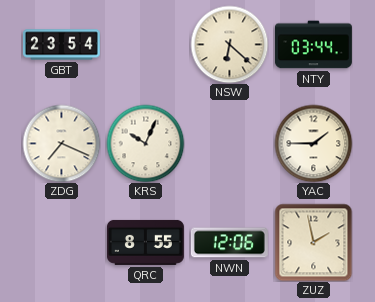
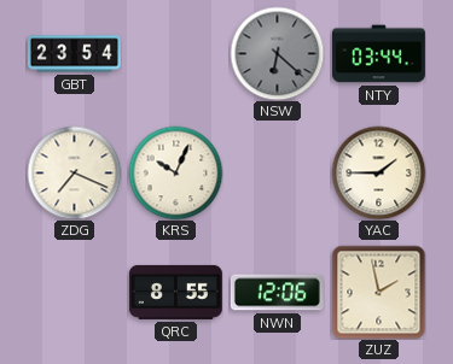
NSW dial: cream -> grey
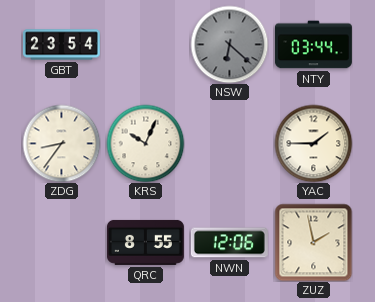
ZDG: 7:19 -> 8:36
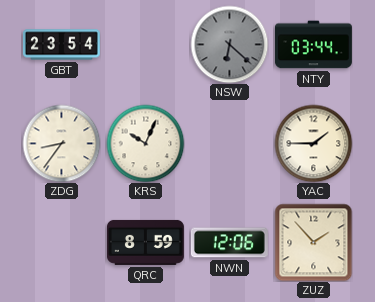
QRC: 8:55 -> 8:59
ZUZ: 1:58 -> 1:53
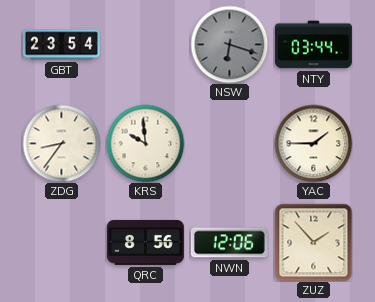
NSW: 6:22 -> 6:18
KRS: 10:04 -> 9:59
QRC: 8:59 -> 8:56
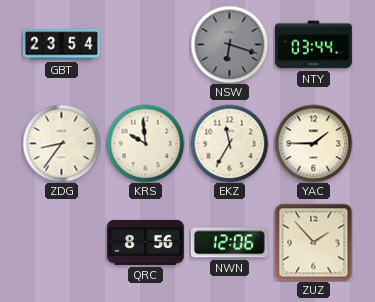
EKZ: none -> 11:35
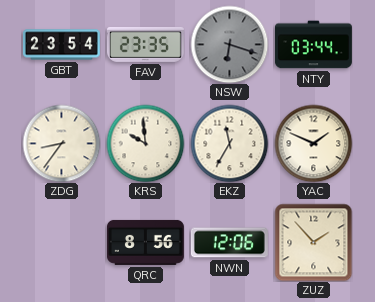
FAV: none -> 23:35
YAC: 1:45 -> 1:49
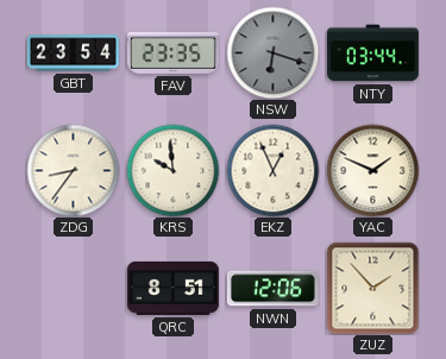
EKZ: 11:35 -> 12:56
QRC: 8:56 -> 8:51
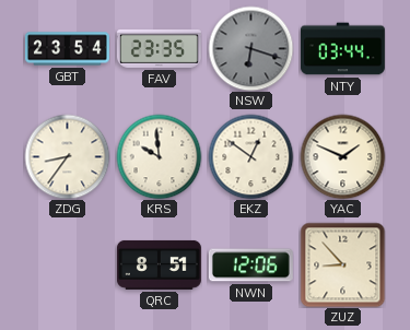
EKZ: 12:56 -> 12:51
ZUZ: 1:53 -> 8:53
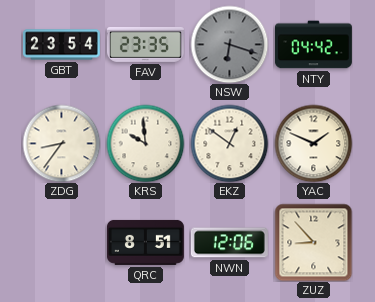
NTY: 03:44 -> 04:42
